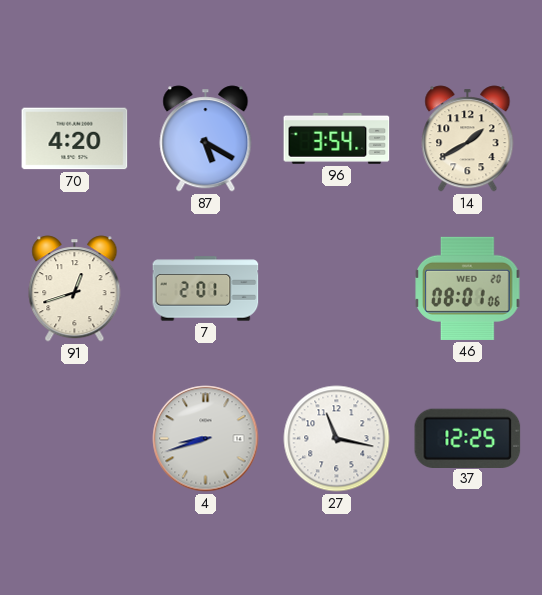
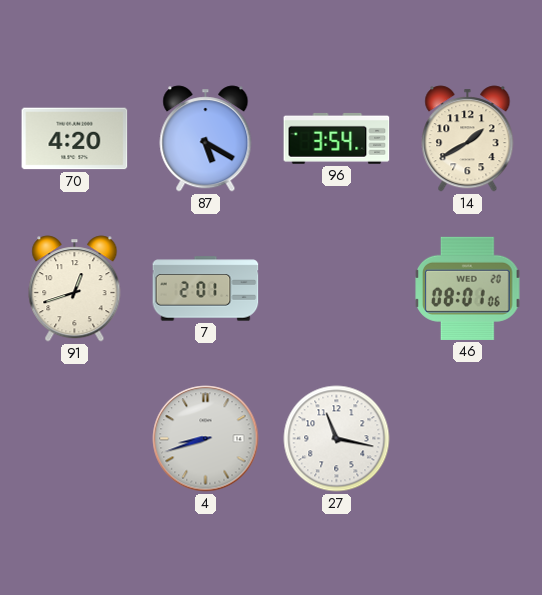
37: 12:25 -> none
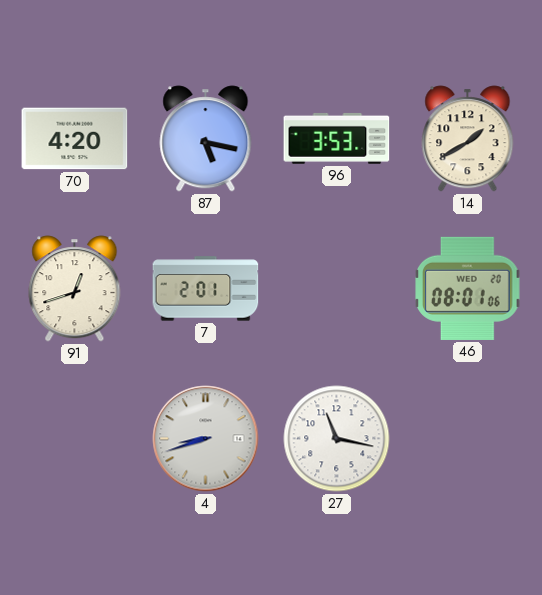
87: 5:20 -> 5:17
96: 3:54 -> 3:53
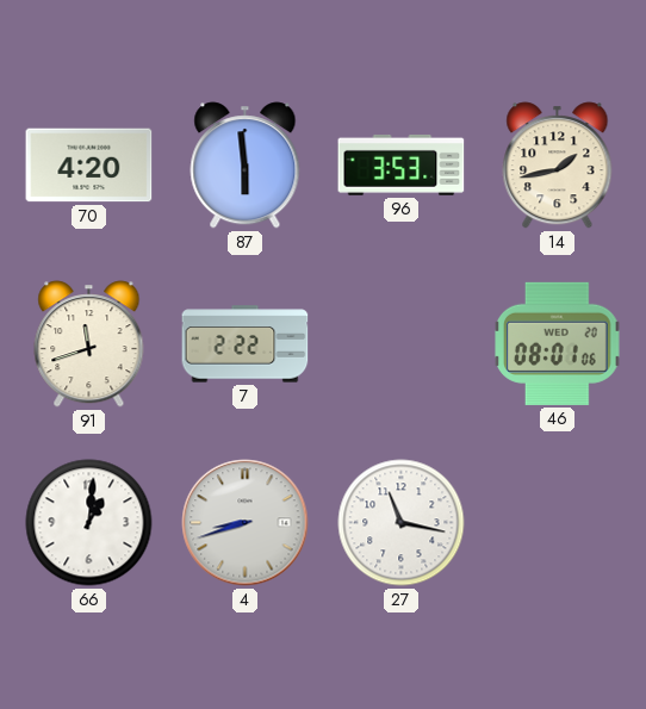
87: 5:17 -> 5:59
14: 1:40 -> 1:43
91: 12:42 -> 11:42
7: 2:01 -> 2:22
66: none -> 1:01
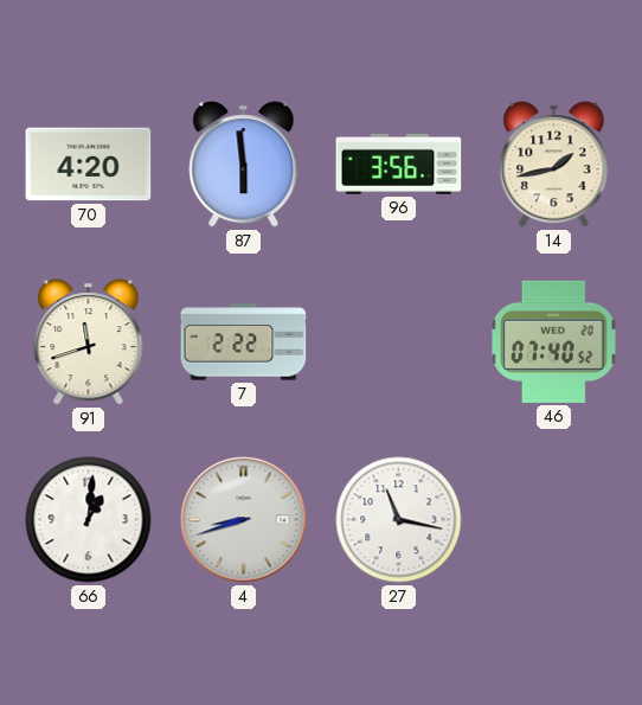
96: 3:53 -> 3:56
46: 08:01 -> 07:40
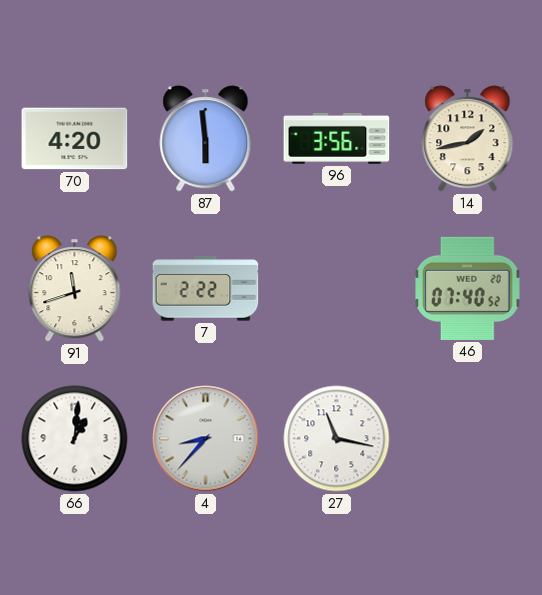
4: 8:42 -> 8:37
